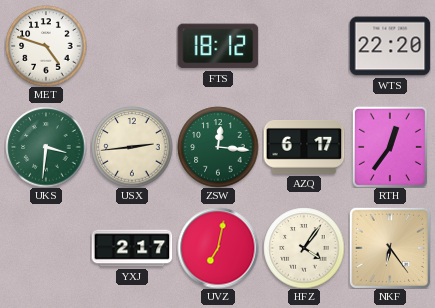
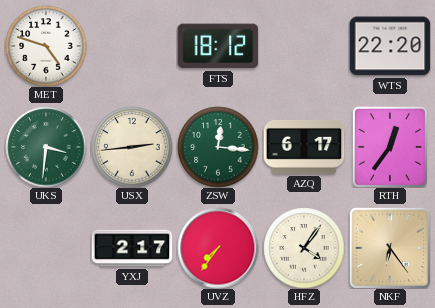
UVZ: 7:02 -> 7:36
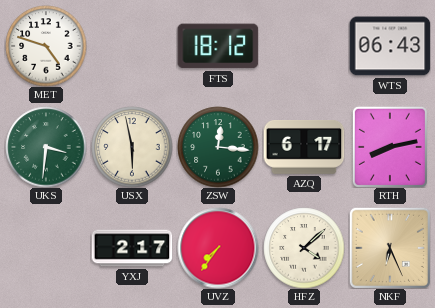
WTS: 22:20 -> 06:43
USX: 2:44 -> 5:58
RTH: 12:36 -> 8:13
HFZ: 4:06 -> 4:08
NKF: 6:24 -> 6:26
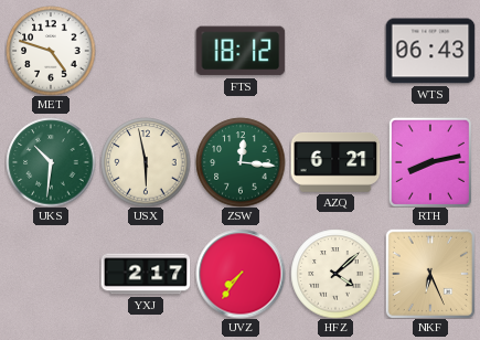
UKS: 3:31 -> 10:31
AZQ: 6:17 -> 6:21
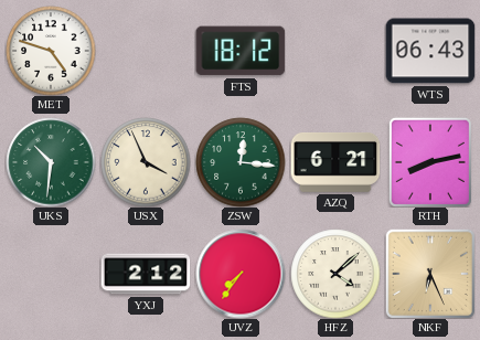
USX: 5:58 -> 3:56
YXJ: 2:17 -> 2:12
